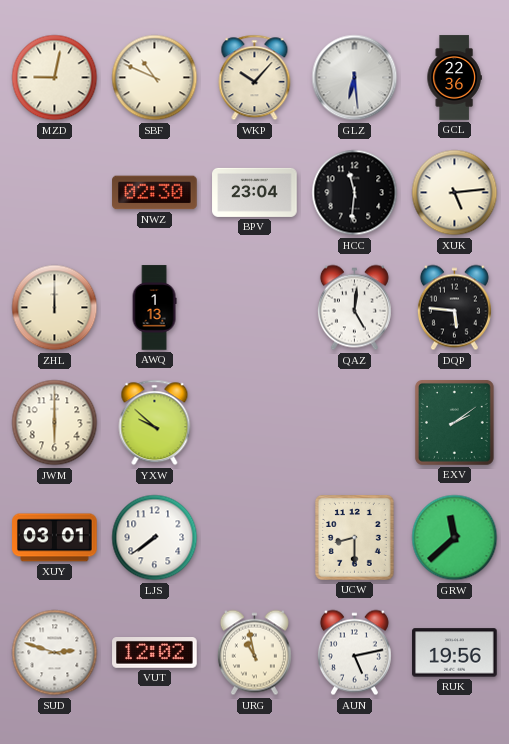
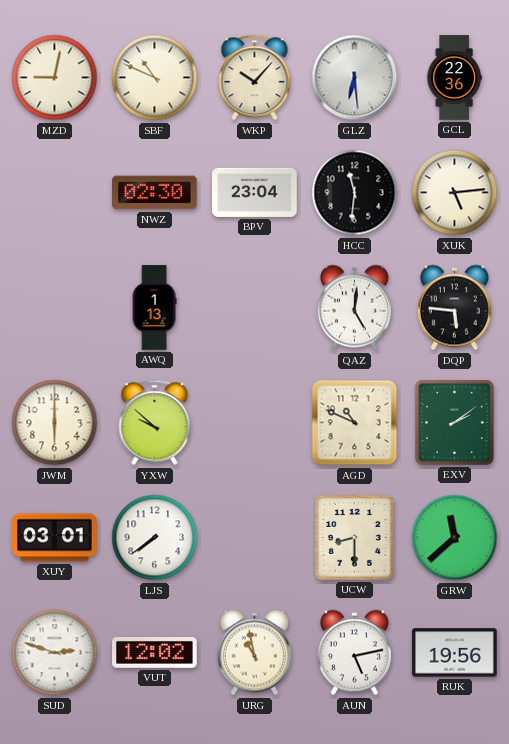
ZHL: 12:00 -> none
AGD: none -> 10:49
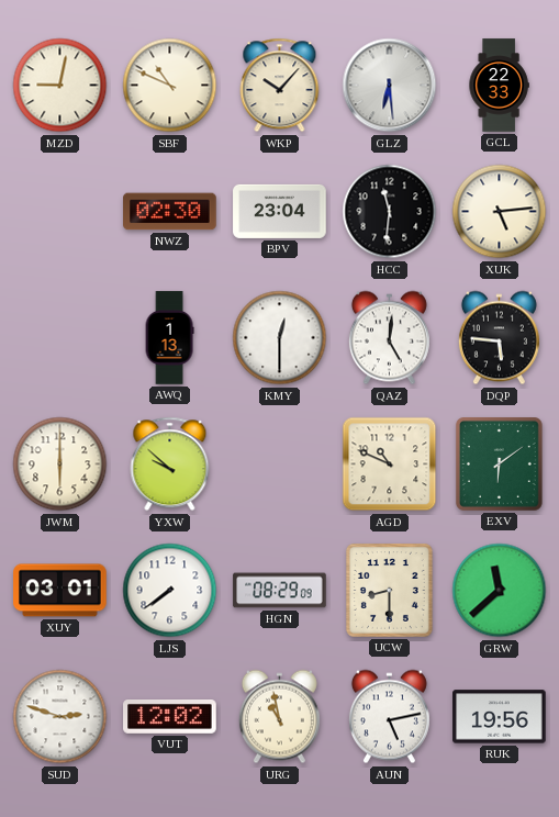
GCL: 22:36 -> 22:33
KMY: none -> 12:30
EXV: 2:09 -> 6:09
HGN: none -> 08:29
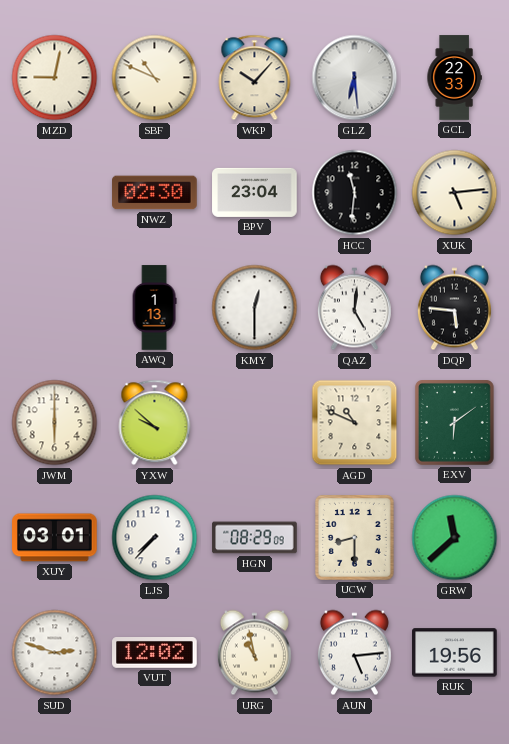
LJS: 7:39 -> 7:37
AUN: 5:13 -> 5:14
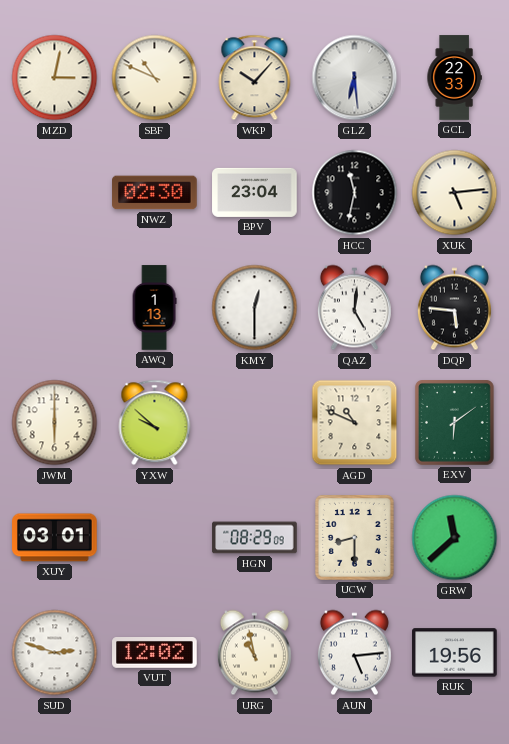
MZD: 9:02 -> 3:02
HCC: 11:31 -> 11:32
LJS: 7:37 -> none
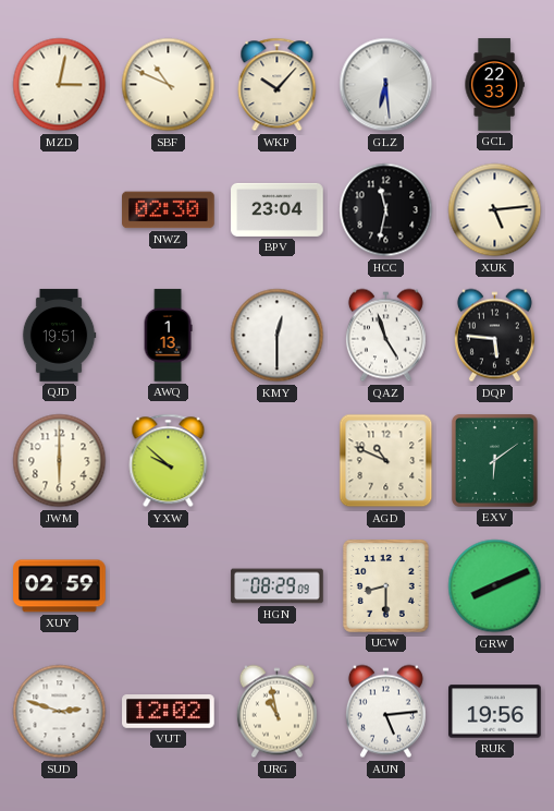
QJD: none -> 19:51
QAZ: 5:01 -> 4:57
XUY: 03:01 -> 02:59
GRW: 11:38 -> 8:11
